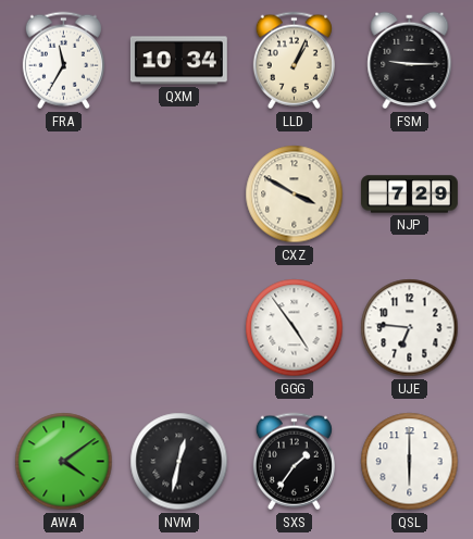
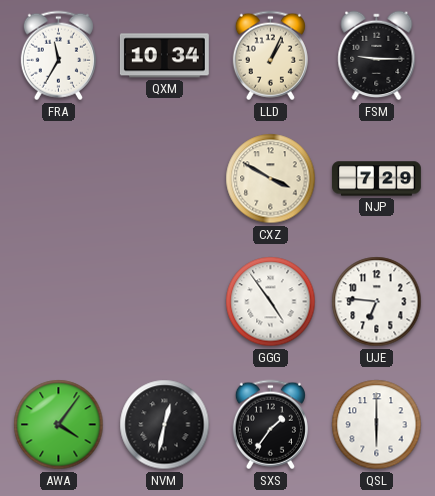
AWA: 4:09 -> 4:06
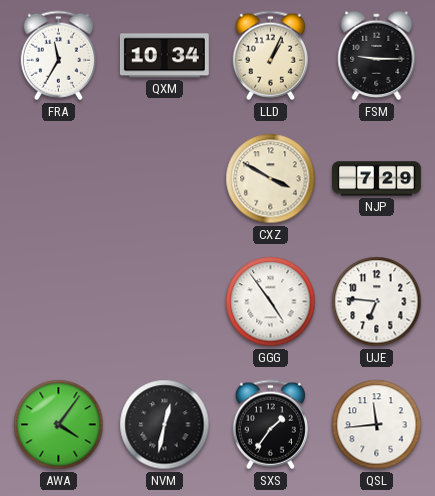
QSL: 6:00 -> 11:44
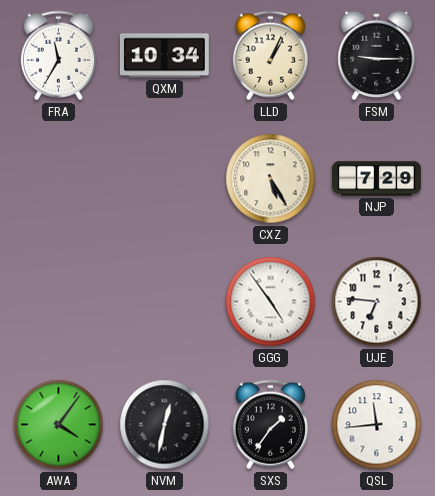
CXZ: 3:50 -> 5:25
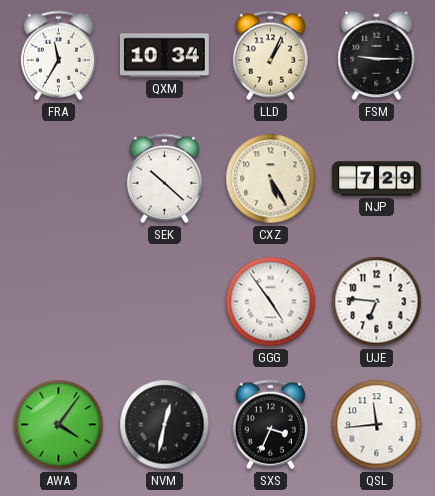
SEK: none -> 10:22
SXS: 1:36 -> 3:34
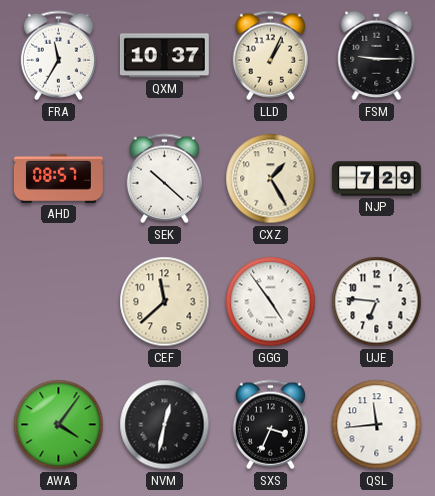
QXM: 10:34 -> 10:37
AHD: none -> 08:57
CXZ: 5:25 -> 1:25
CEF: none -> 11:38
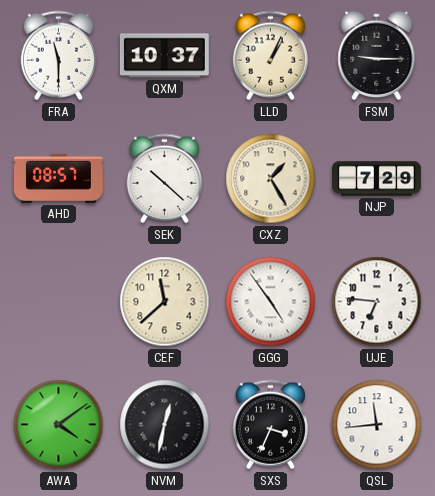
FRA: 11:35 -> 11:30
AWA: 4:06 -> 4:09
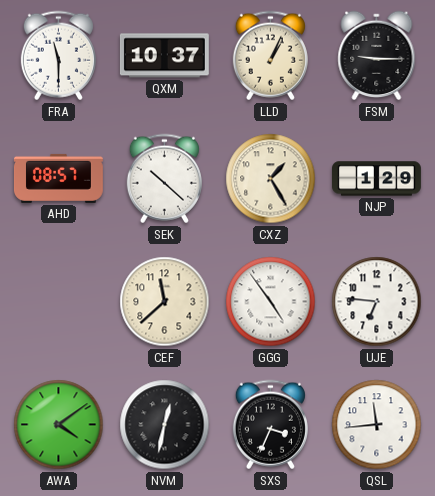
NJP: 7:29 -> 1:29
